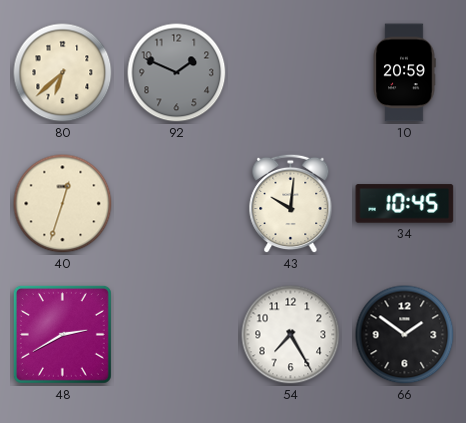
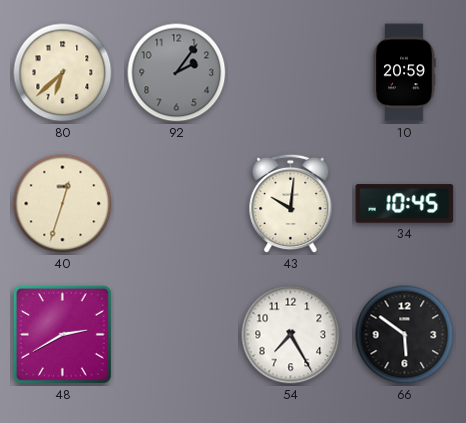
92: 1:49 -> 2:06
66: 1:51 -> 5:51
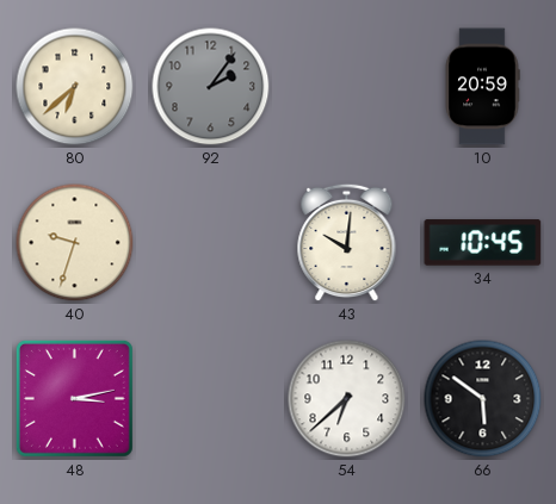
40: 12:33 -> 9:33
48: 2:40 -> 3:13
54: 7:25 -> 6:38
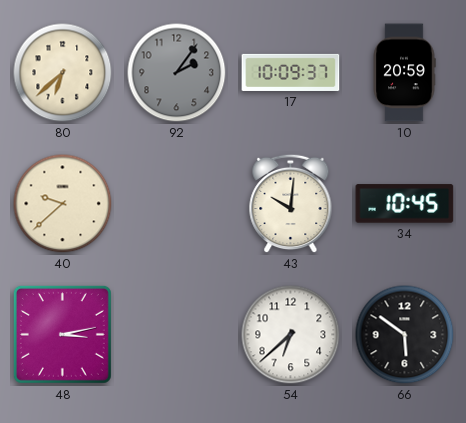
17: none -> 10:09
40: 9:33 -> 9:38
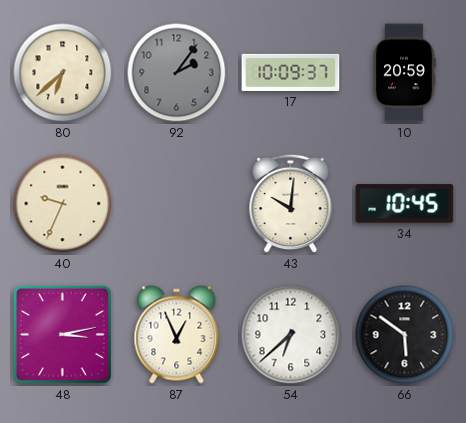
40: 9:38 -> 9:34
87: none -> 12:56
